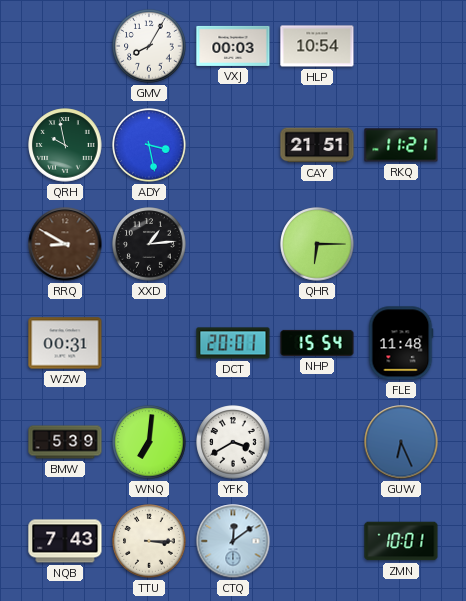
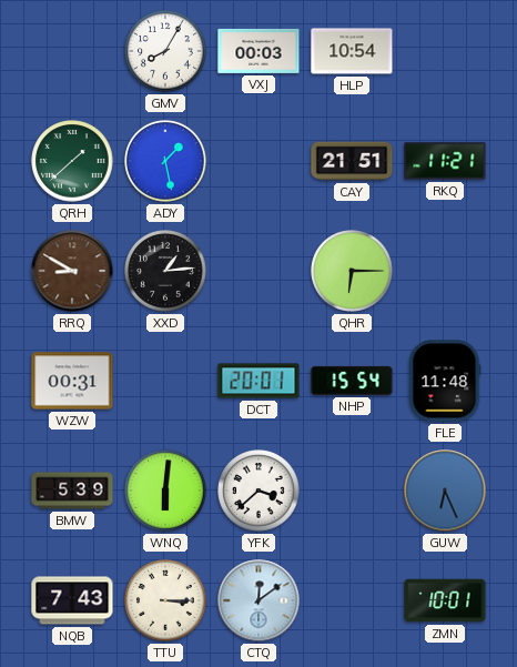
QRH: 9:58 -> 1:38
ADY: 3:28 -> 1:28
WNQ: 7:01 -> 6:01
YFK: 3:40 -> 3:38
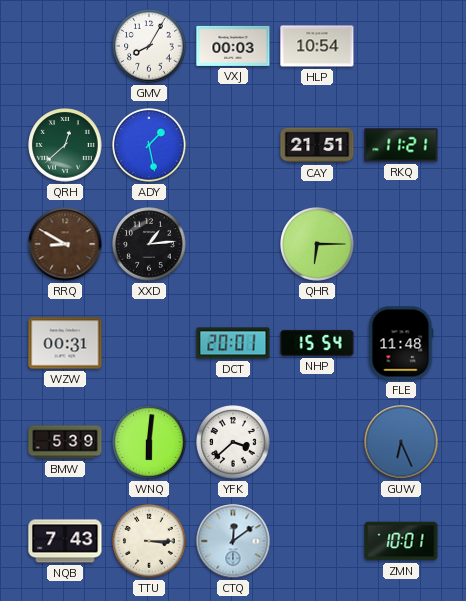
QRH: 1:38 -> 12:38
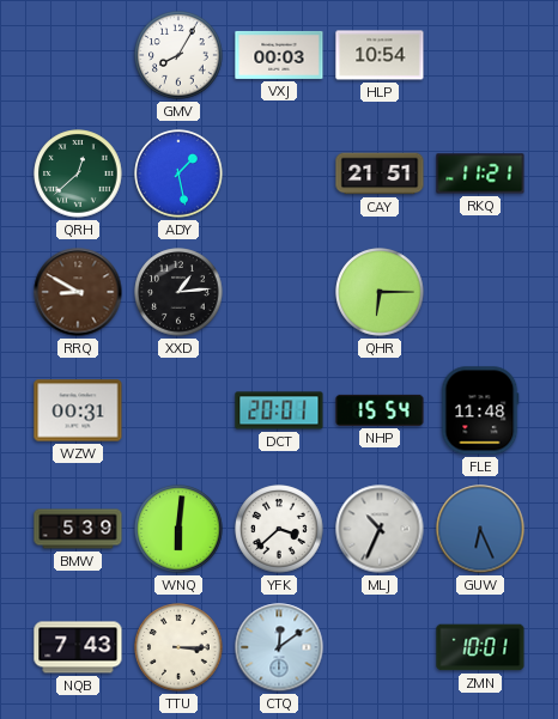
MLJ: none -> 10:34
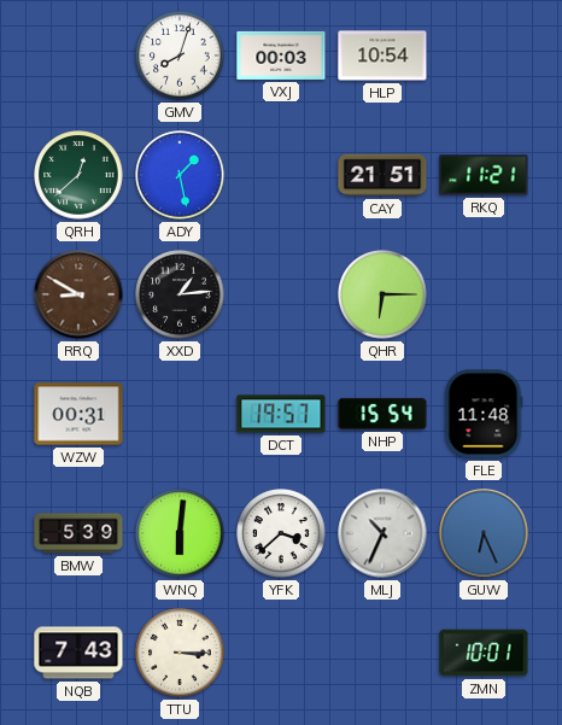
GMV: 8:05 -> 8:03
DCT: 20:01 -> 19:57
CTQ: 12:09 -> none
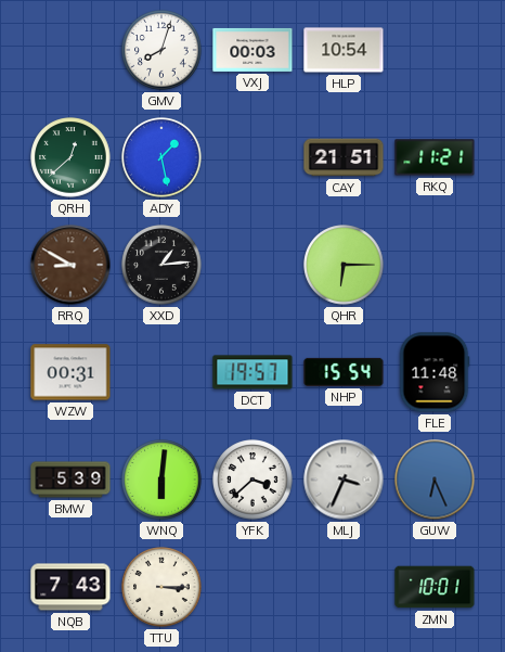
MLJ: 10:34 -> 3:34
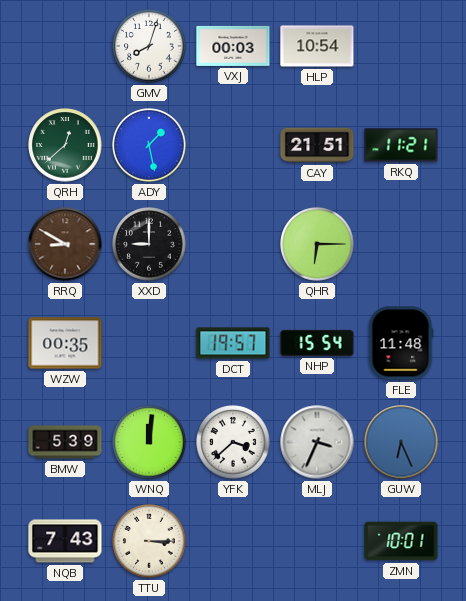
XXD: 1:14 -> 9:00
WZW: 00:31 -> 00:35
WNQ: 6:01 -> 12:01
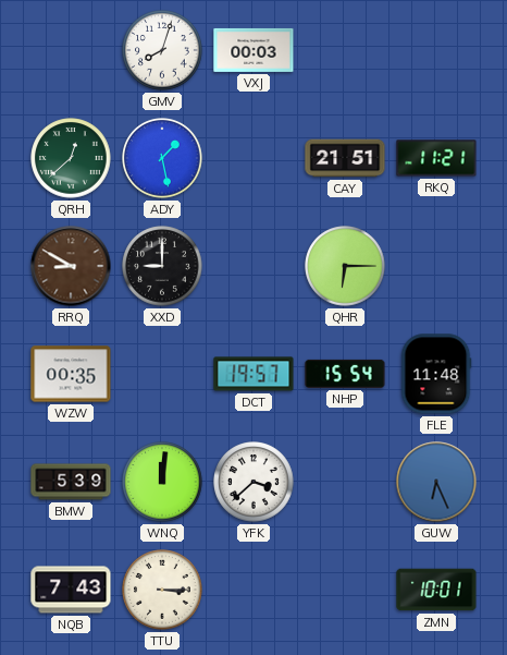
HLP: 10:54 -> none
MLJ: 3:34 -> none
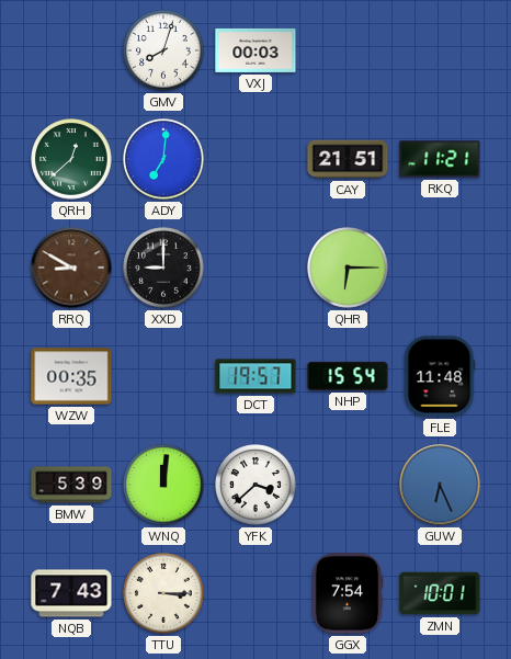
ADY: 1:28 -> 7:01
GGX: none -> 7:54
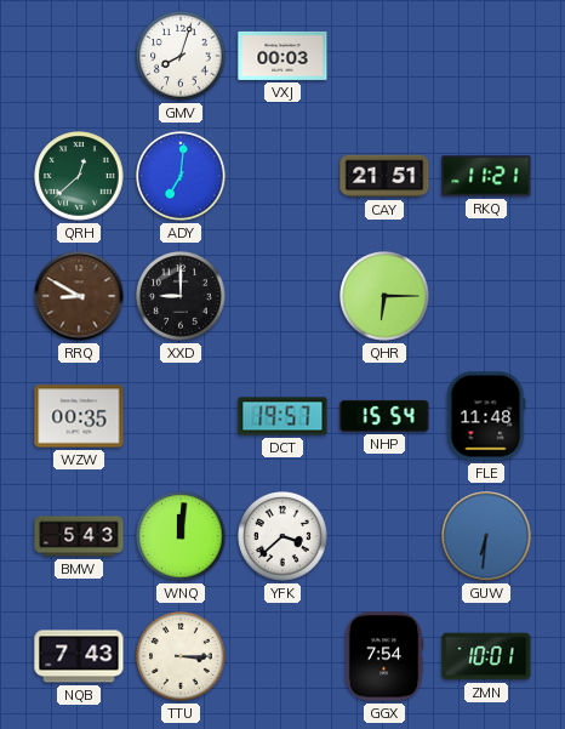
BMW: 5:39 -> 5:43
GUW: 6:26 -> 6:31
